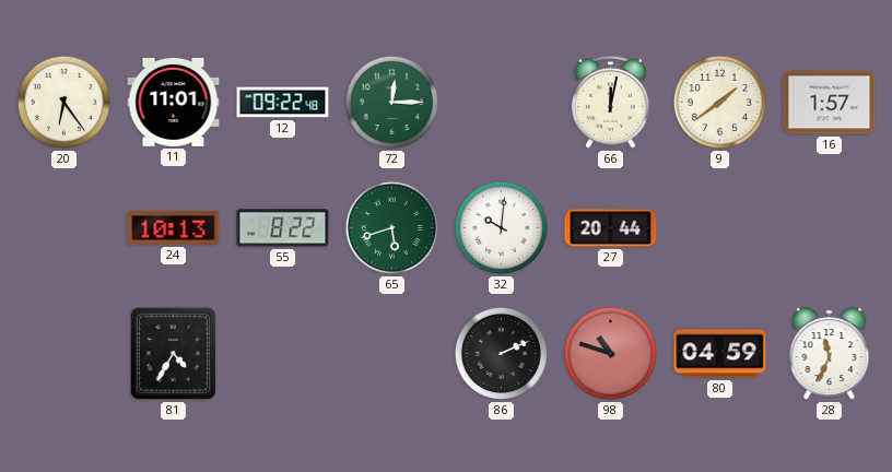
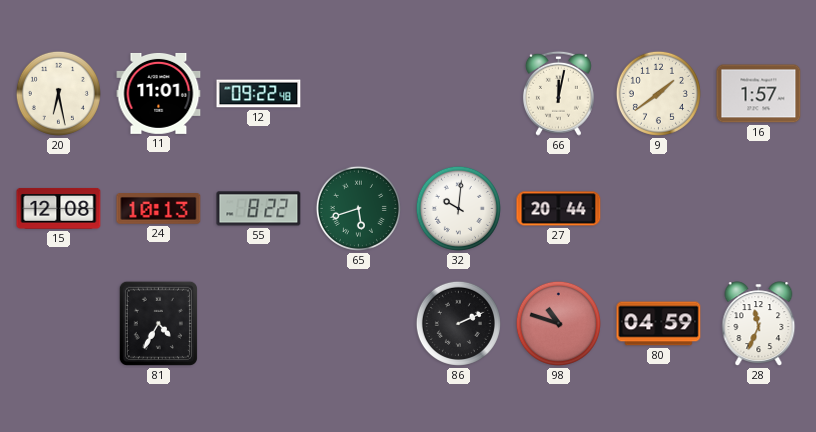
20: 6:24 -> 6:28
72: 12:15 -> none
15: none -> 12:08
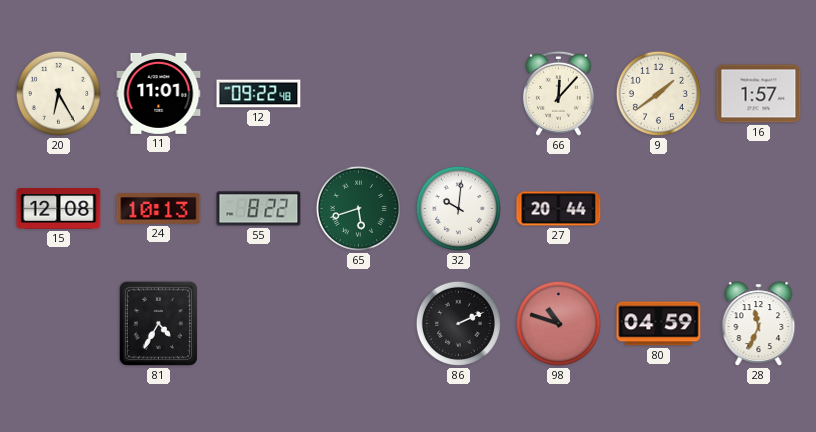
20: 6:28 -> 6:25
66: 12:02 -> 12:07
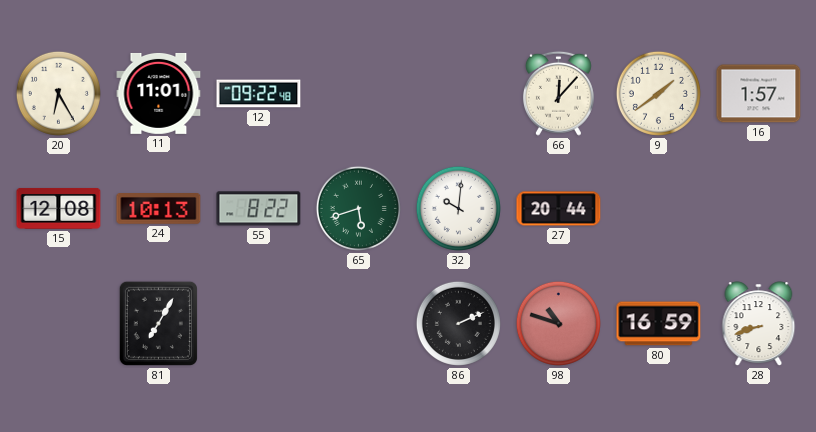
81: 4:35 -> 7:05
80: 04:59 -> 16:59
28: 11:34 -> 8:42
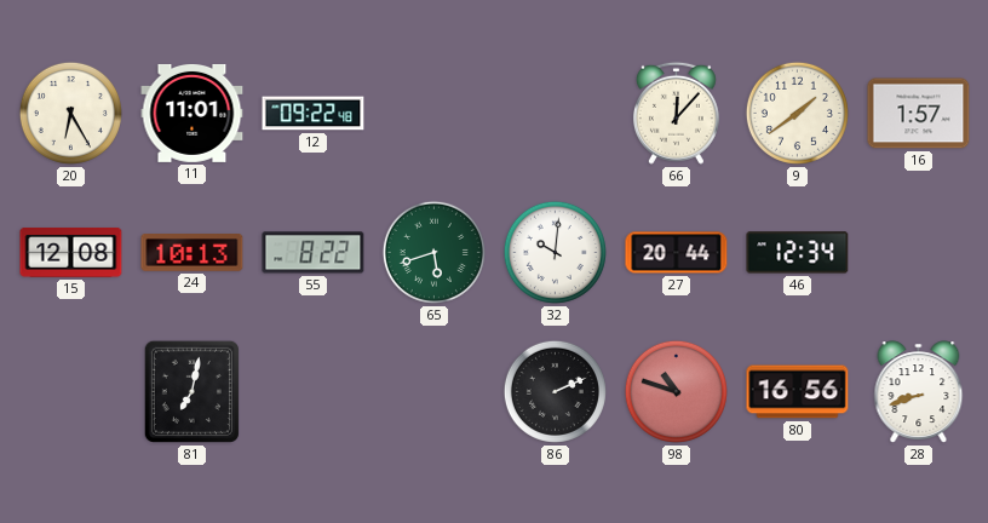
46: none -> 12:34
81: 7:05 -> 7:02
80: 16:59 -> 16:56
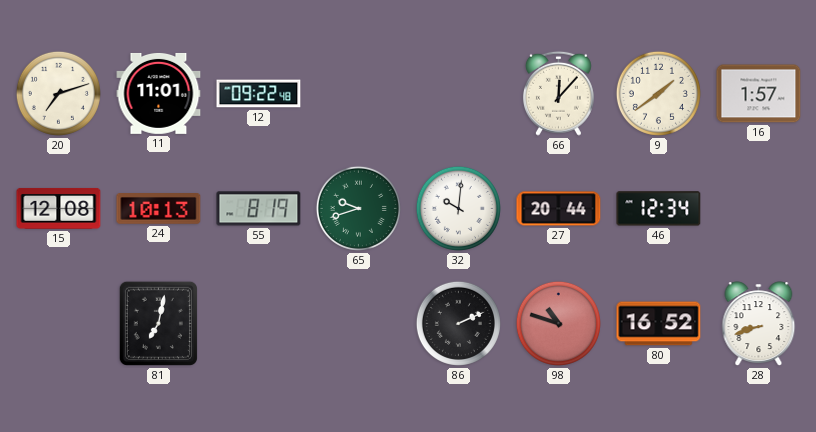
20: 6:25 -> 7:12
55: 8:22 -> 8:19
65: 5:42 -> 9:42
80: 16:56 -> 16:52
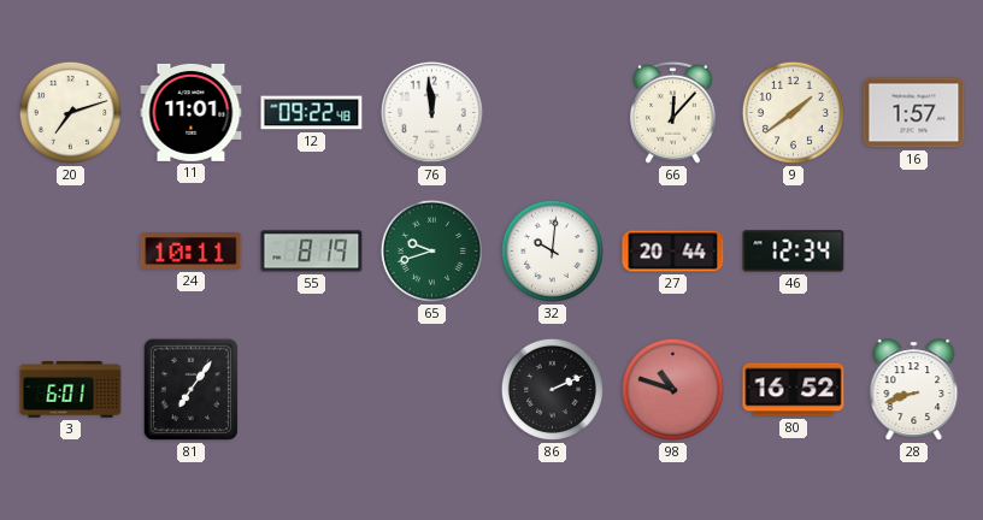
76: none -> 11:59
15: 12:08 -> none
24: 10:13 -> 10:11
3: none -> 6:01
81: 7:02 -> 7:06
